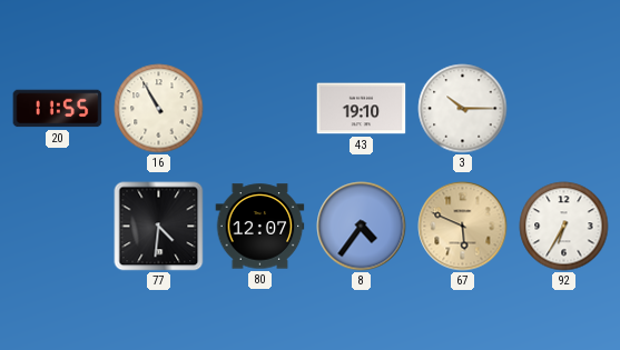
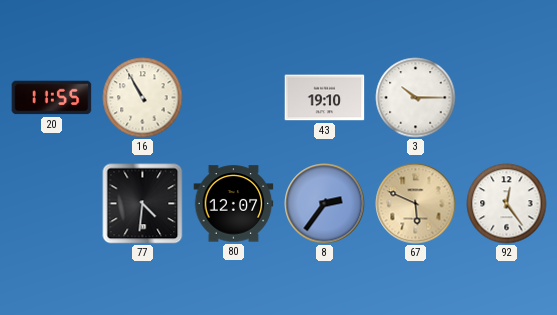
8: 4:36 -> 2:36
92: 6:35 -> 12:24
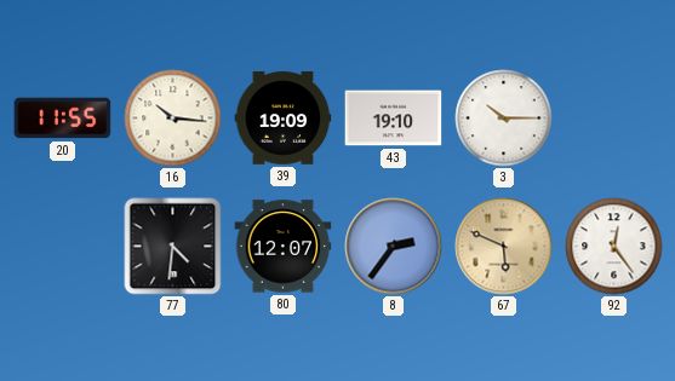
16: 10:55 -> 10:16
39: none -> 19:09
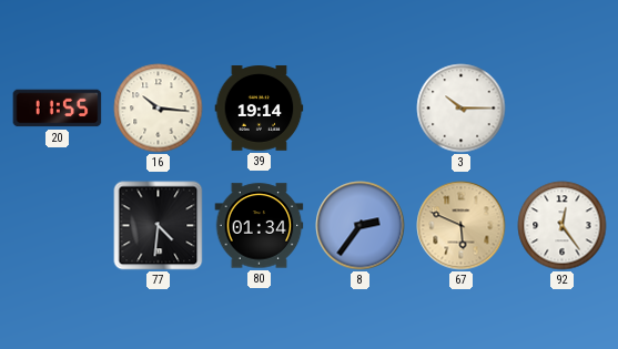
39: 19:09 -> 19:14
43: 19:10 -> none
80: 12:07 -> 01:34
